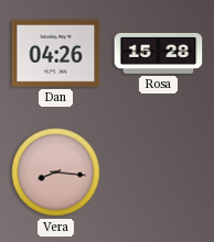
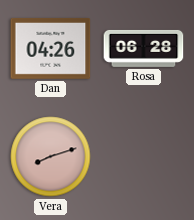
Rosa: 15:28 -> 06:28
Vera: 8:16 -> 8:12
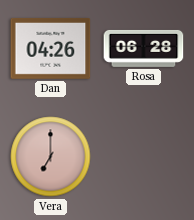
Vera: 8:12 -> 7:00
